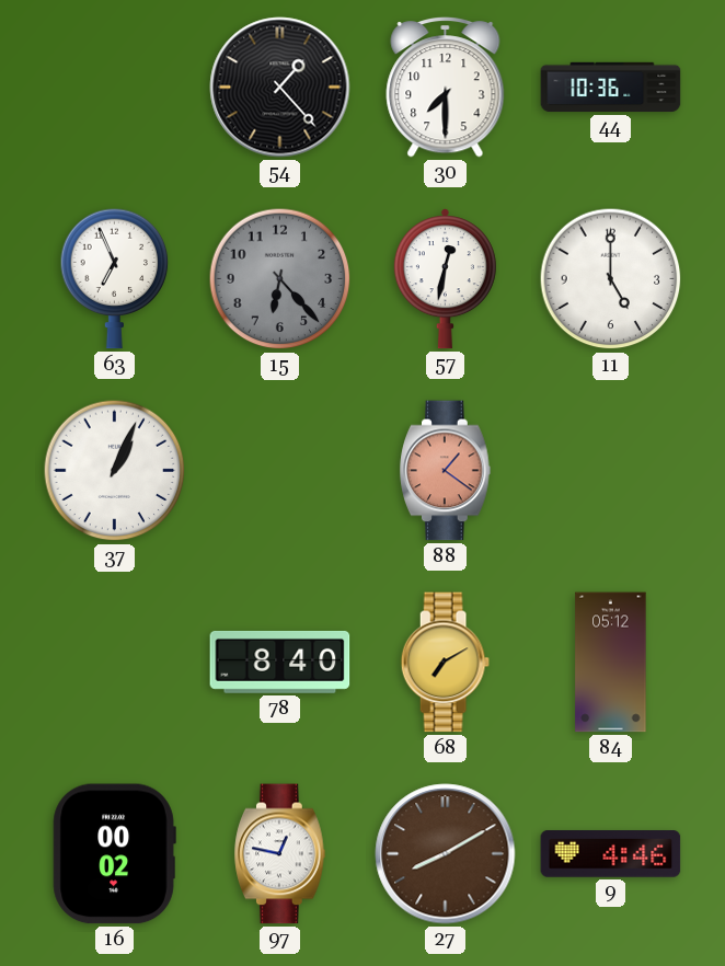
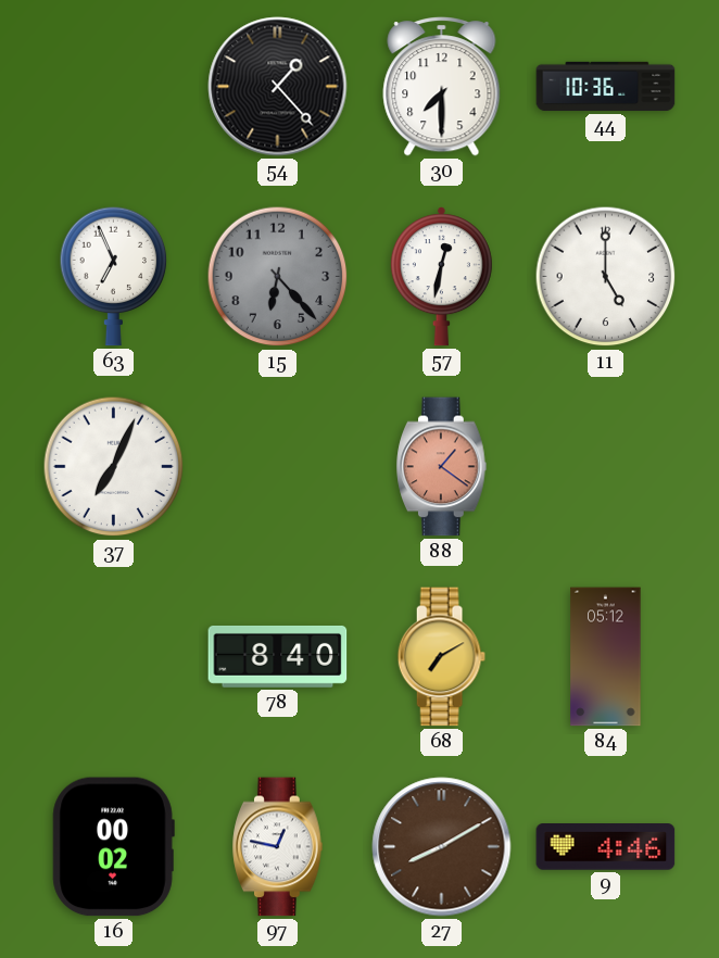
37: 1:04 -> 7:04
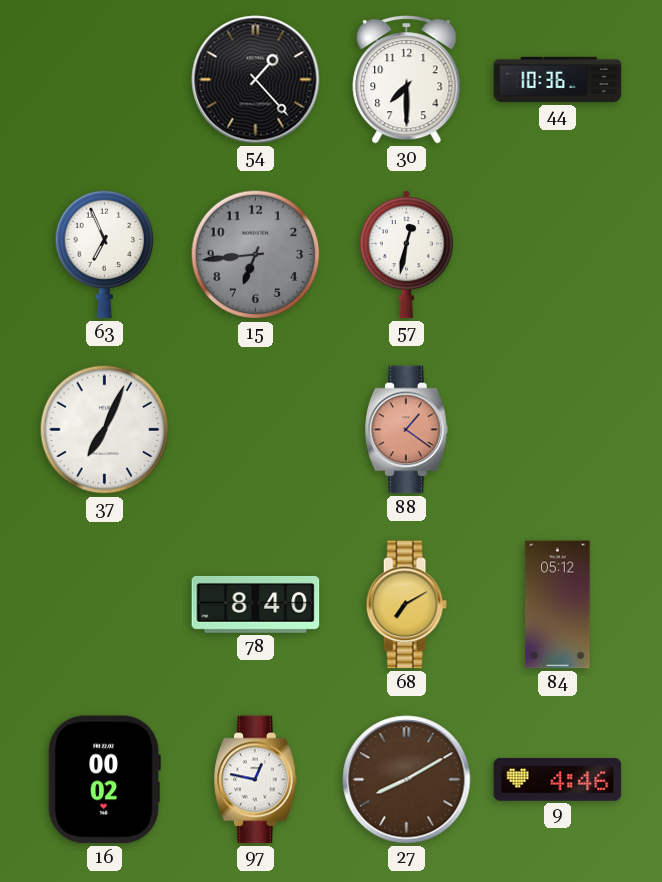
15: 6:23 -> 6:44
11: 5:00 -> none
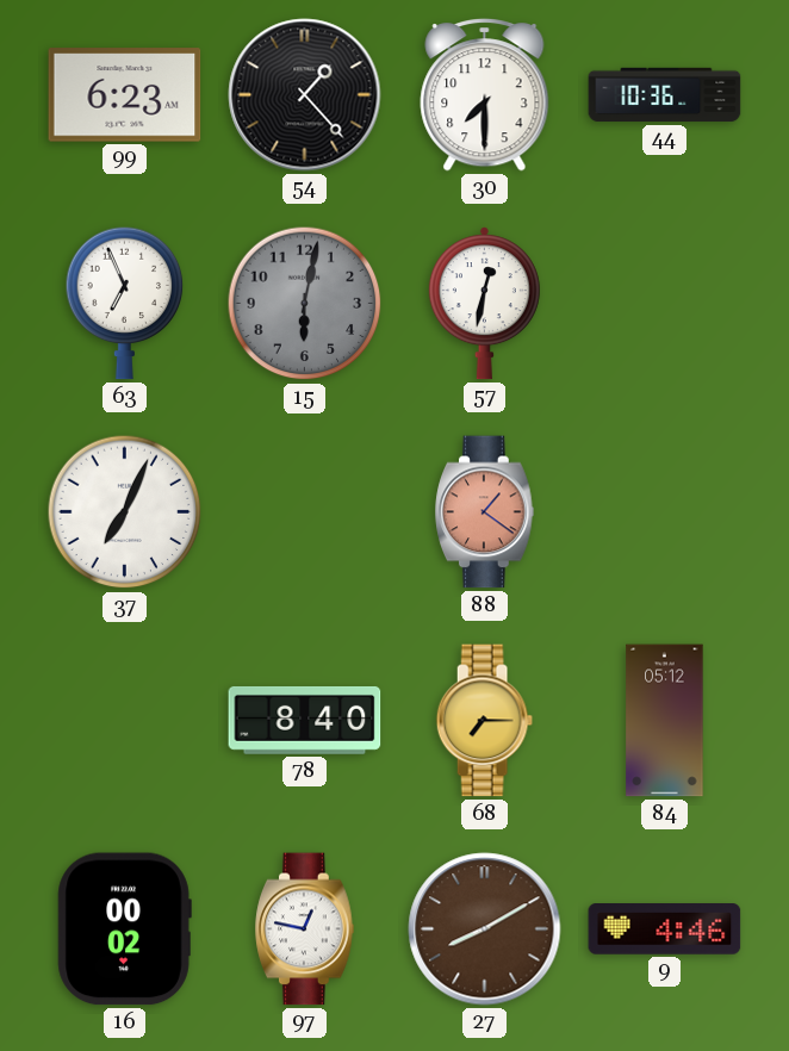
99: none -> 6:23
15: 6:44 -> 6:02
68: 7:10 -> 7:15
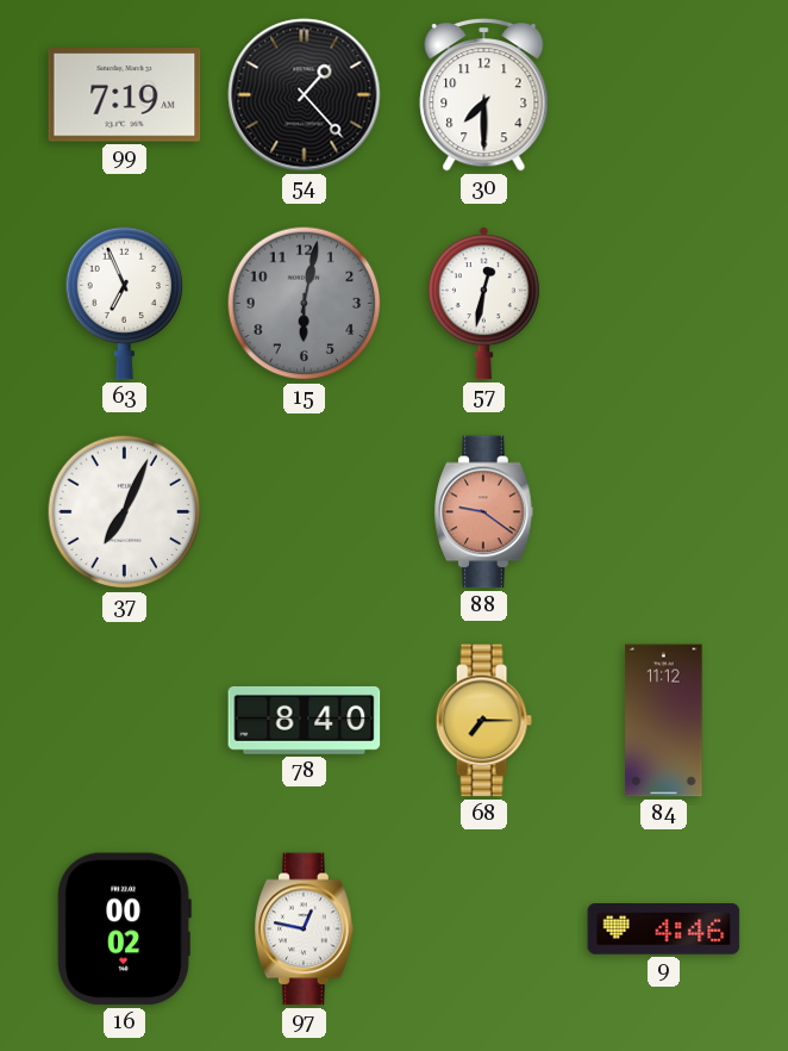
99: 6:23 -> 7:19
44: 10:36 -> none
88: 1:21 -> 9:21
84: 05:12 -> 11:12
27: 8:10 -> none
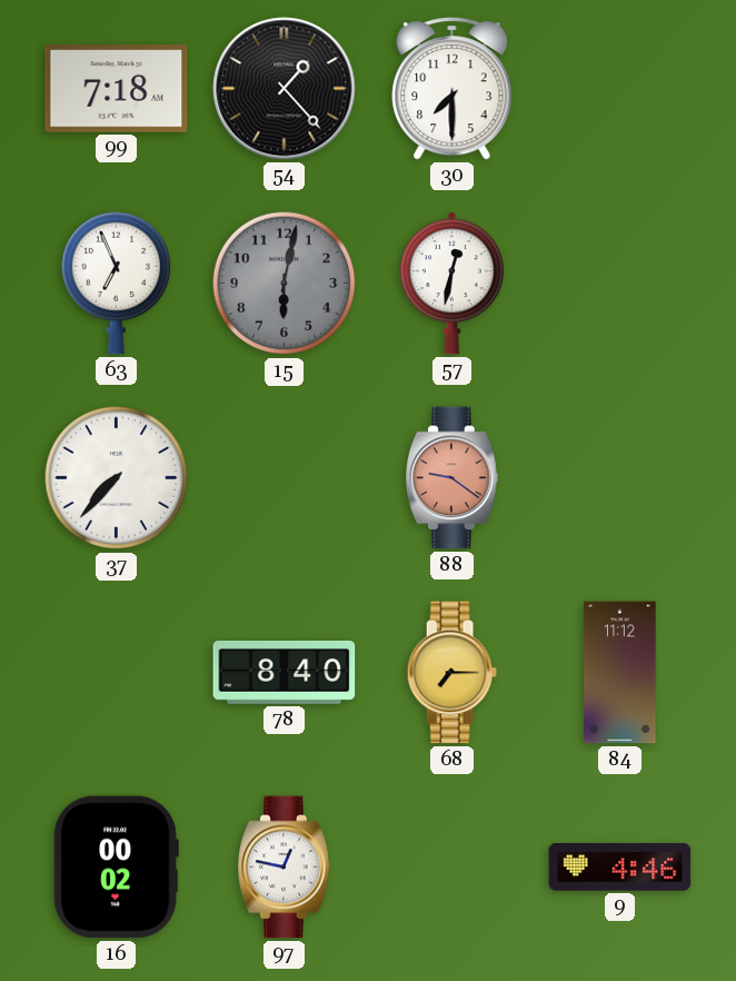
99: 7:19 -> 7:18
37: 7:04 -> 7:37
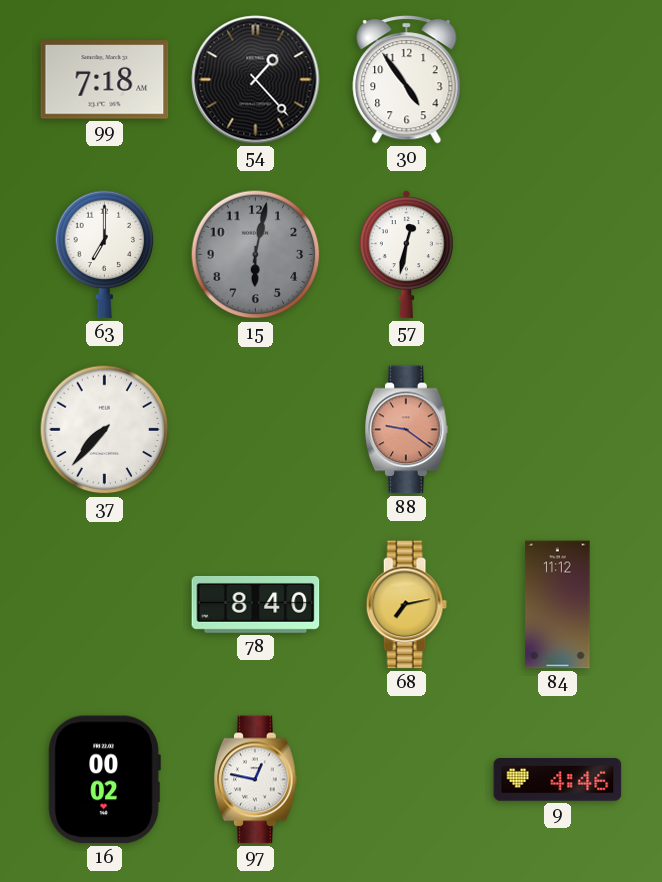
30: 7:30 -> 4:54
63: 6:56 -> 7:00
68: 7:15 -> 7:13
